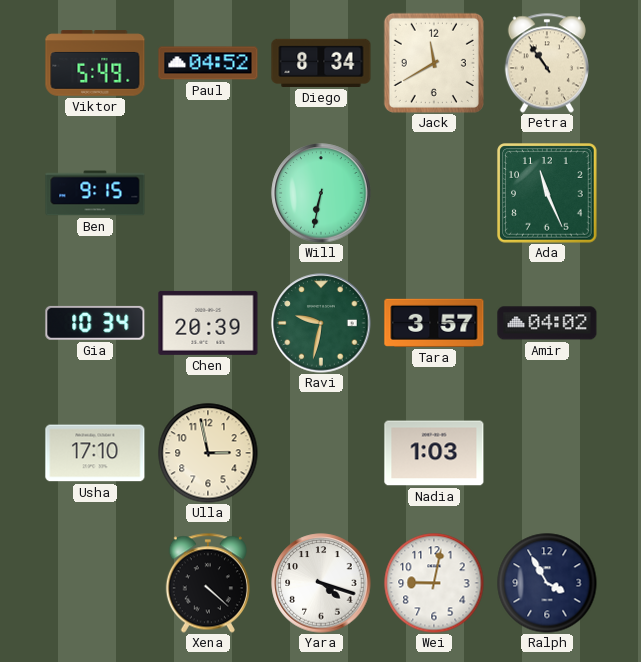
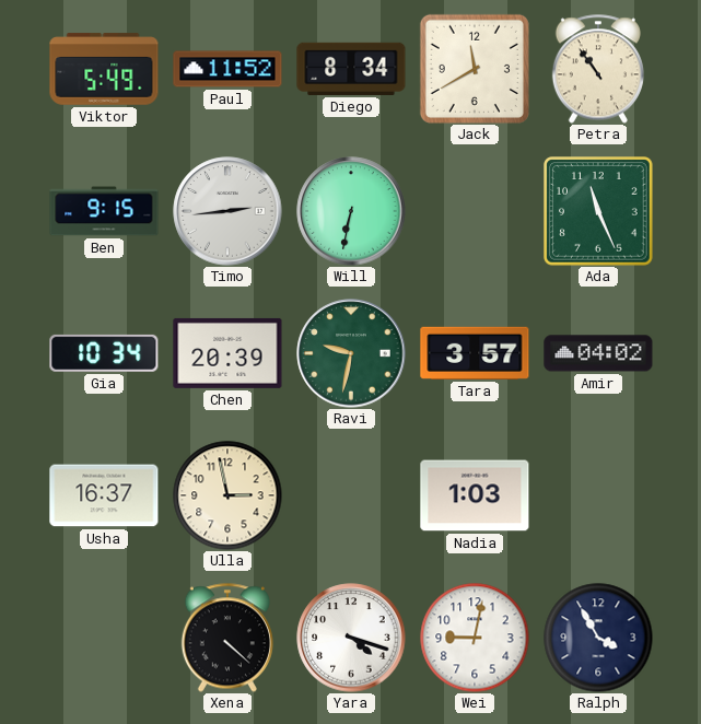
Paul: 04:52 -> 11:52
Timo: none -> 2:44
Usha: 17:10 -> 16:37
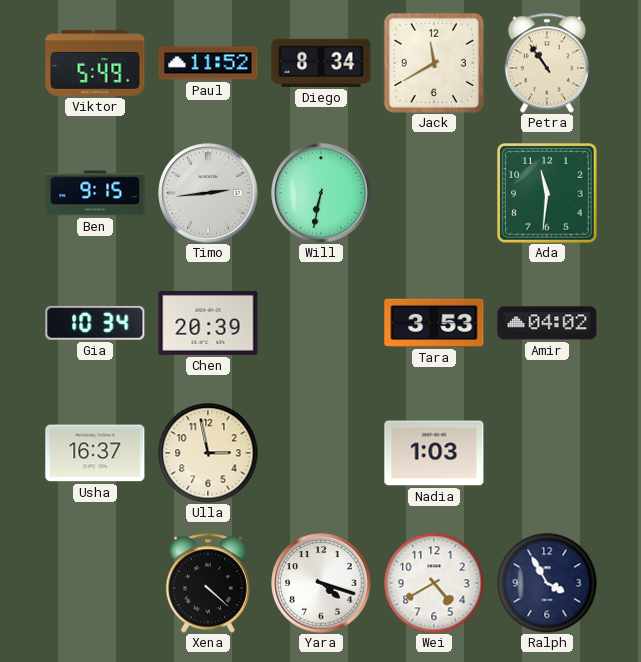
Ada: 11:26 -> 11:31
Ravi: 9:32 -> none
Tara: 3:57 -> 3:53
Wei: 9:02 -> 4:40
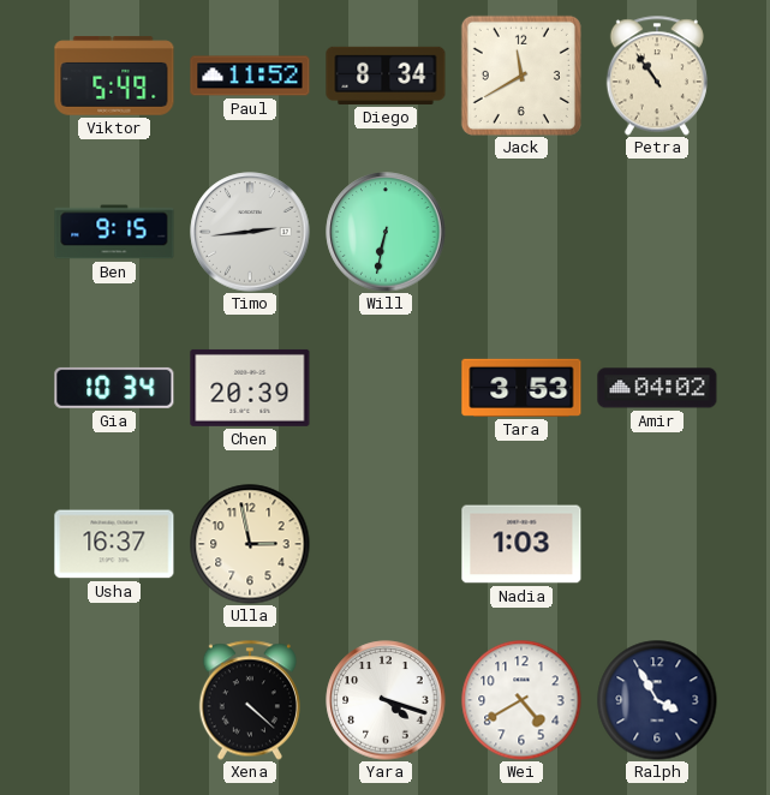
Ada: 11:31 -> none
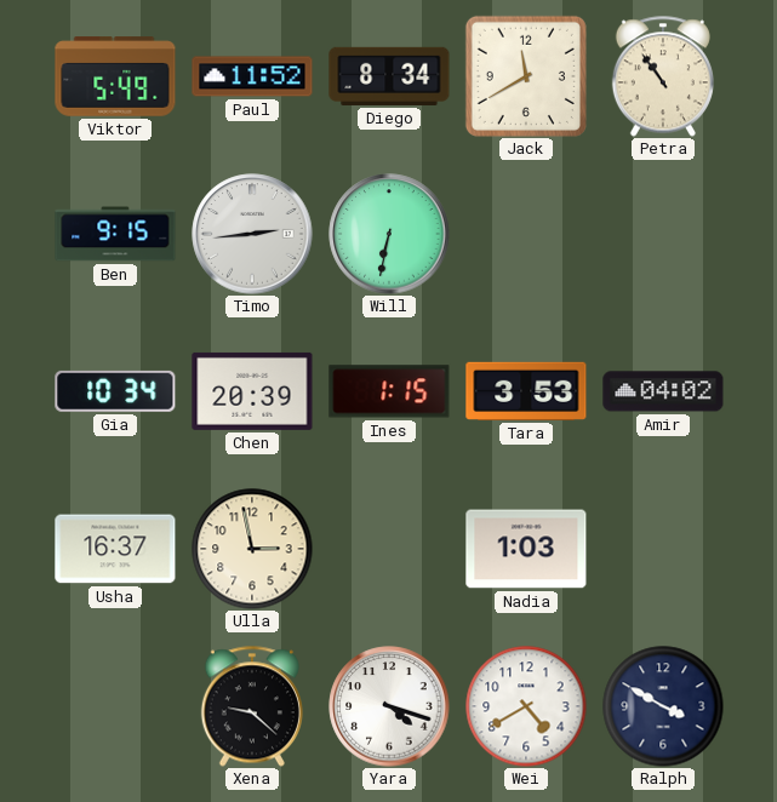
Ines: none -> 1:15
Xena: 4:22 -> 9:22
Ralph: 3:55 -> 3:50
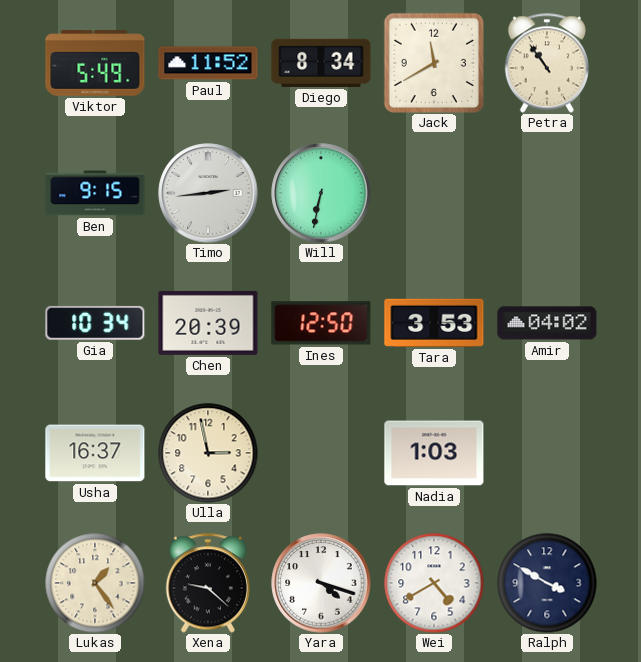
Ines: 1:15 -> 12:50
Lukas: none -> 1:24
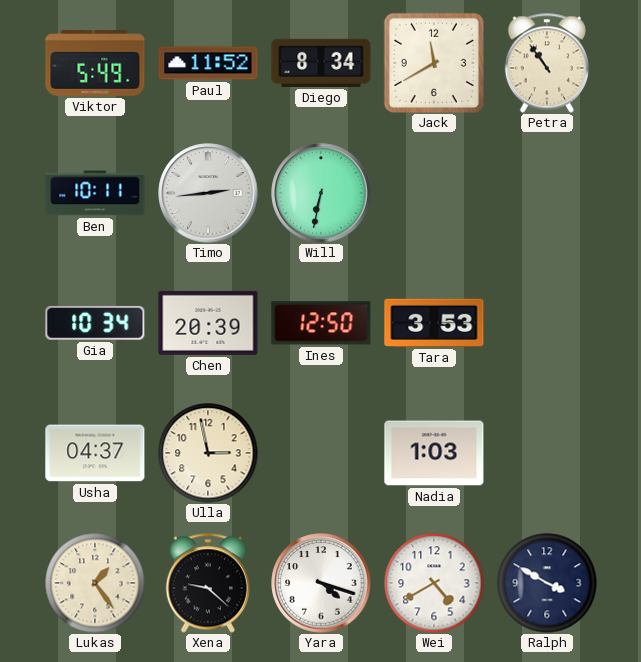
Ben: 9:15 -> 10:11
Amir: 04:02 -> none
Usha: 16:37 -> 04:37
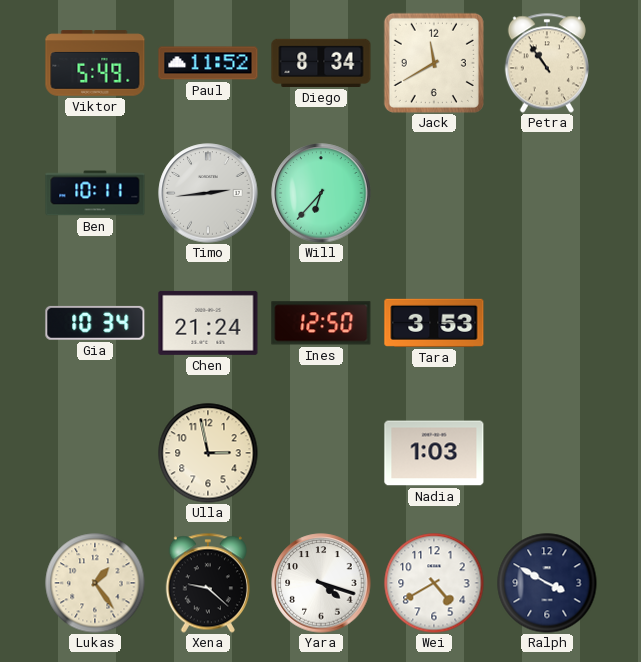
Will: 6:32 -> 6:37
Chen: 20:39 -> 21:24
Usha: 04:37 -> none
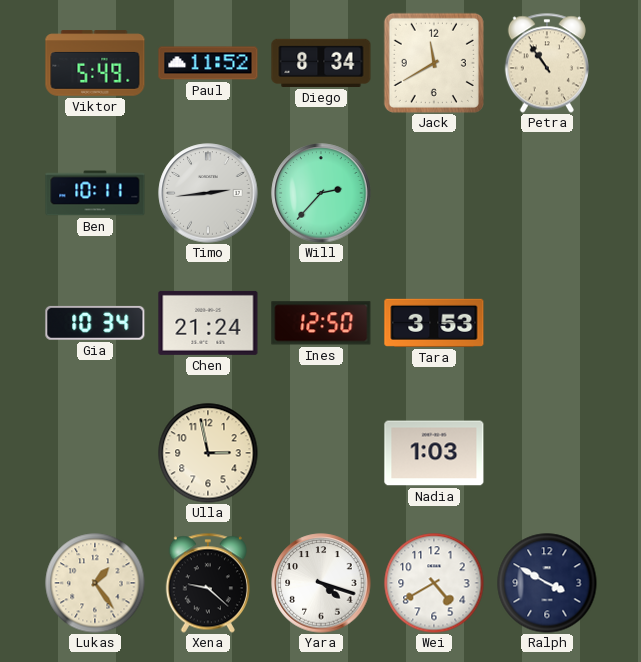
Will: 6:37 -> 2:37
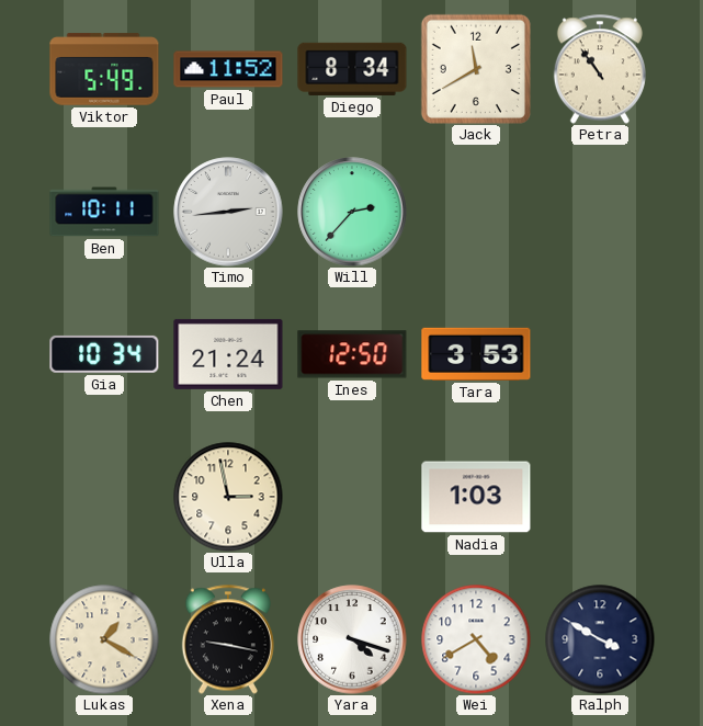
Lukas: 1:24 -> 1:20
Xena: 9:22 -> 9:17
